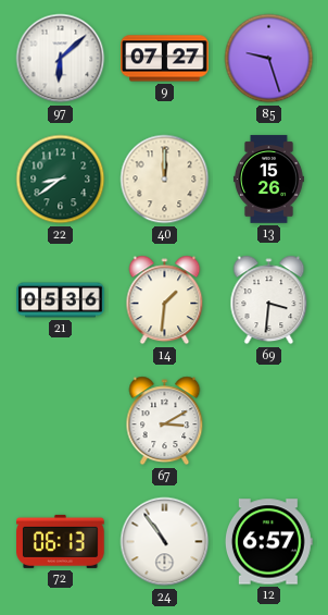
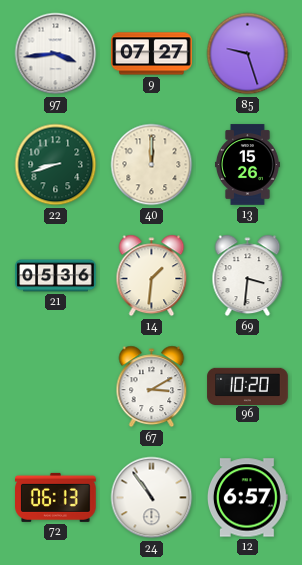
97: 6:08 -> 3:44
22: 8:39 -> 8:42
96: none -> 10:20
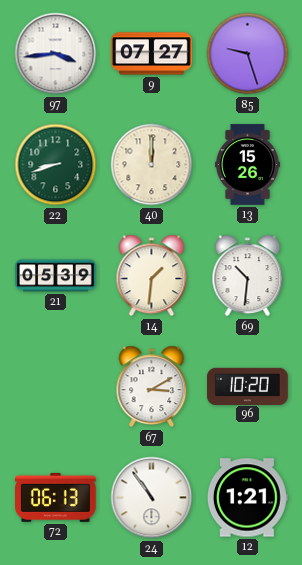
21: 05:36 -> 05:39
69: 3:31 -> 10:31
12: 6:57 -> 1:21
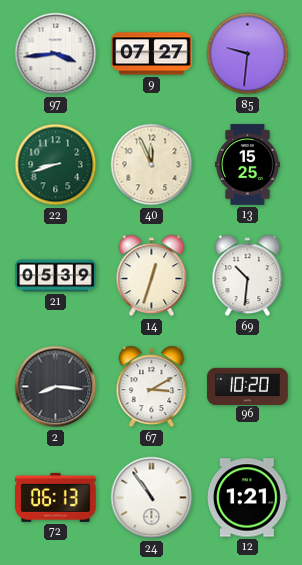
85: 9:27 -> 9:31
40: 12:00 -> 11:56
13: 15:26 -> 15:25
14: 1:31 -> 12:33
2: none -> 8:16
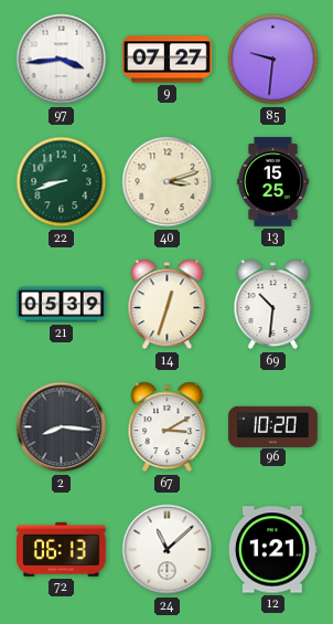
40: 11:56 -> 3:12
24: 10:54 -> 11:08
